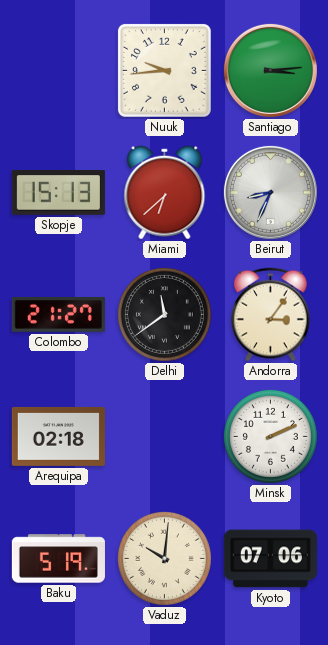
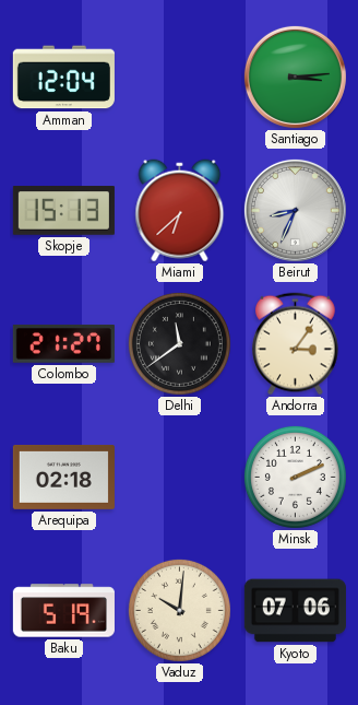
Amman: none -> 12:04
Nuuk: 9:44 -> none
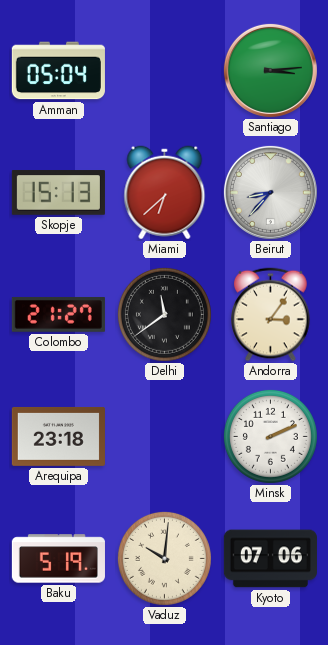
Amman: 12:04 -> 05:04
Beirut: 8:34 -> 8:37
Arequipa: 02:18 -> 23:18
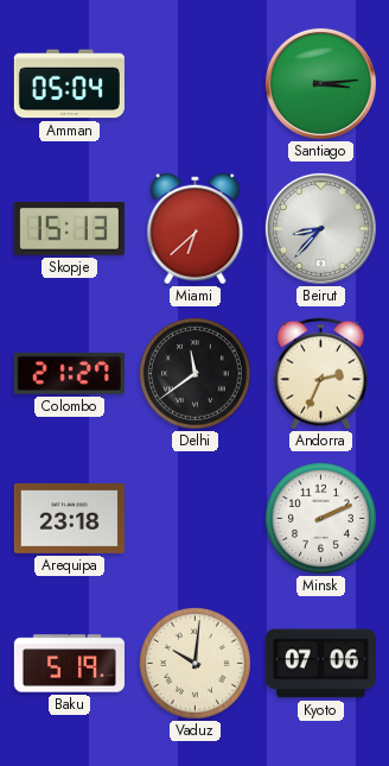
Andorra: 3:06 -> 2:34
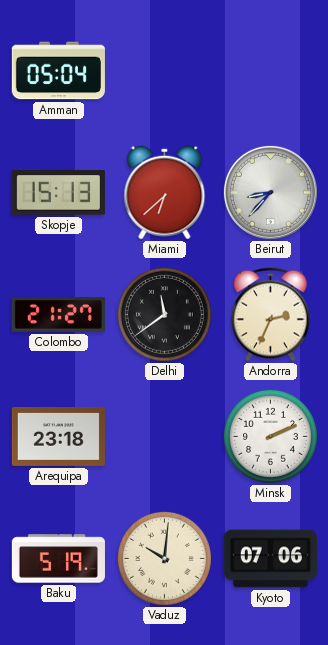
Santiago: 3:14 -> none
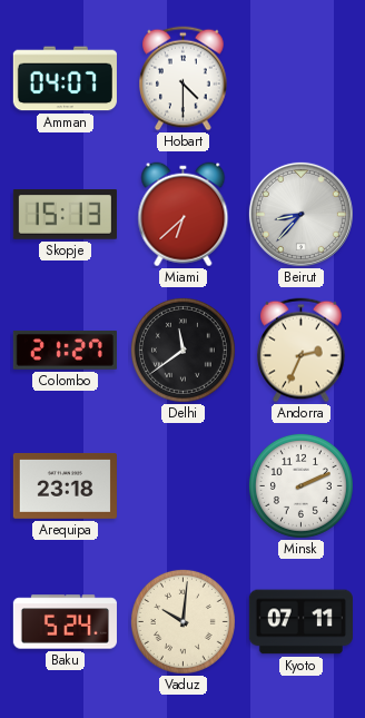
Amman: 05:04 -> 04:07
Hobart: none -> 4:30
Baku: 5:19 -> 5:24
Kyoto: 07:06 -> 07:11
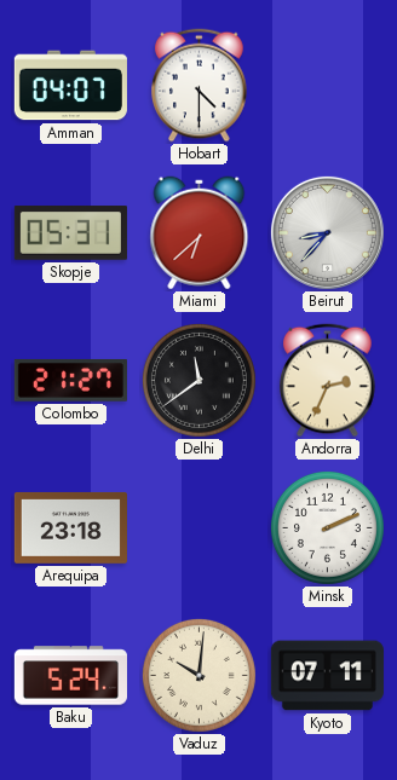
Skopje: 15:13 -> 05:31
